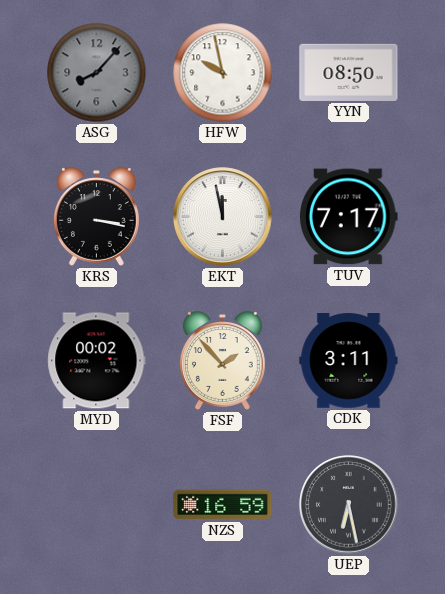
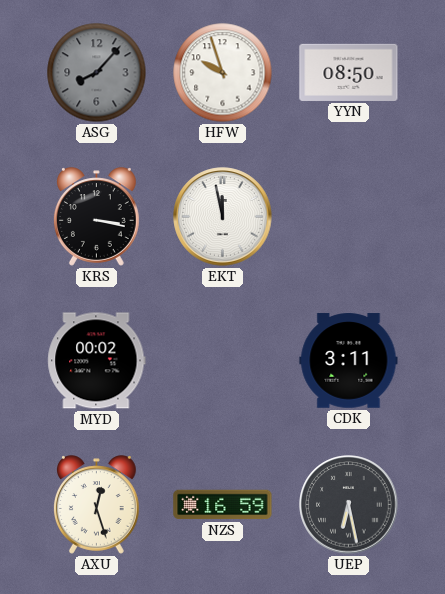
HFW: 9:58 -> 9:57
TUV: 7:17 -> none
FSF: 1:53 -> none
AXU: none -> 12:27
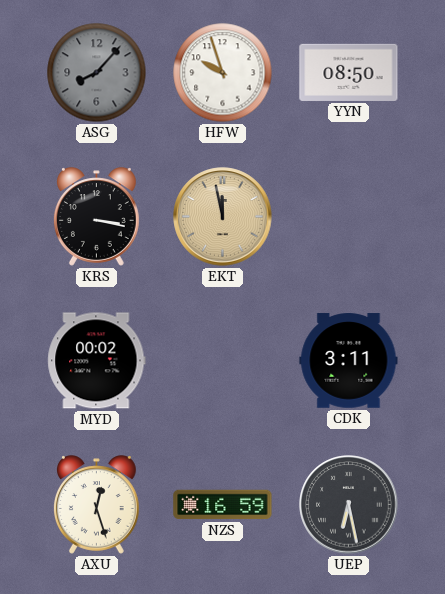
EKT dial: white -> champagne
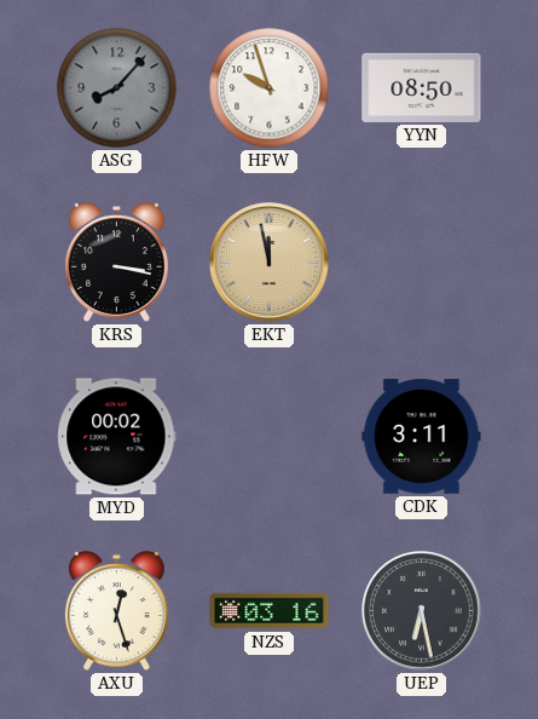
NZS: 16:59 -> 03:16
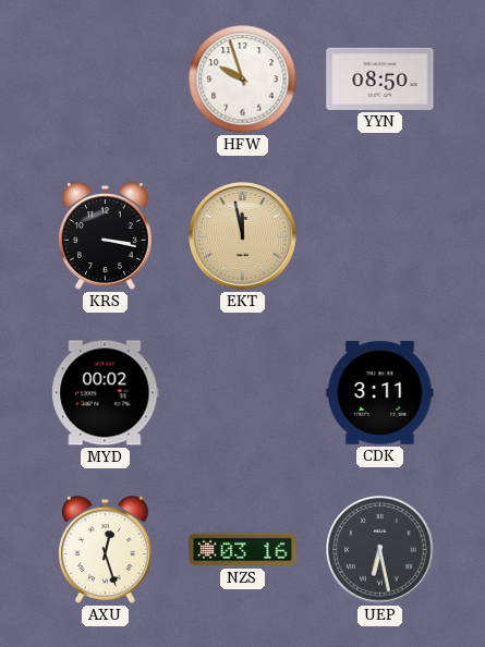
ASG: 8:07 -> none
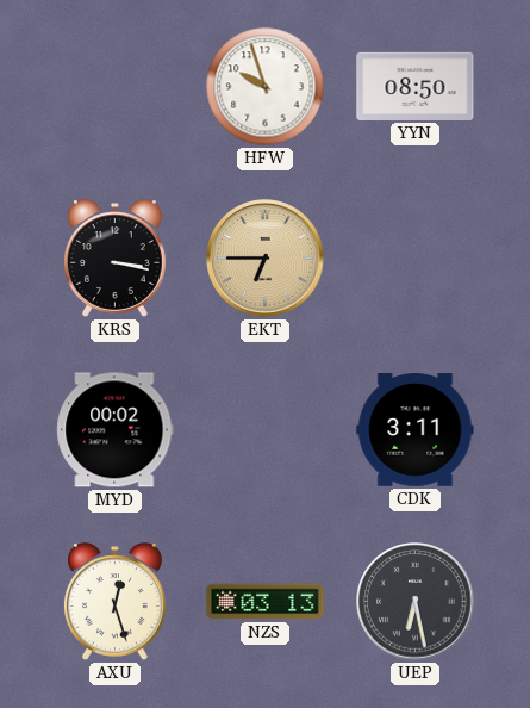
EKT: 11:58 -> 6:45
NZS: 03:16 -> 03:13
